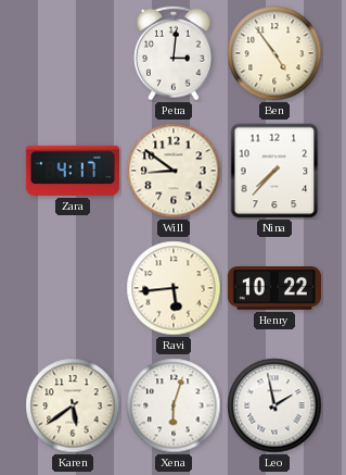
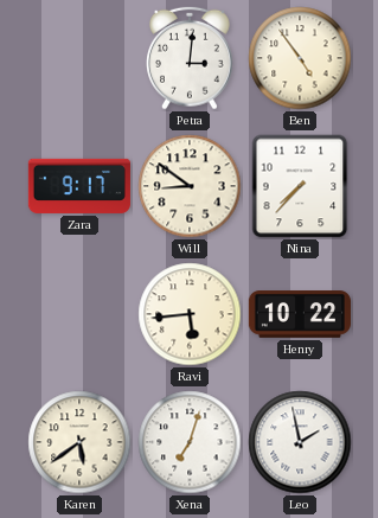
Zara: 4:17 -> 9:17
Xena: 6:03 -> 7:03
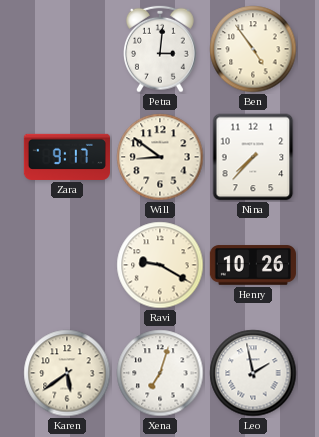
Ravi: 5:44 -> 9:20
Henry: 10:22 -> 10:26
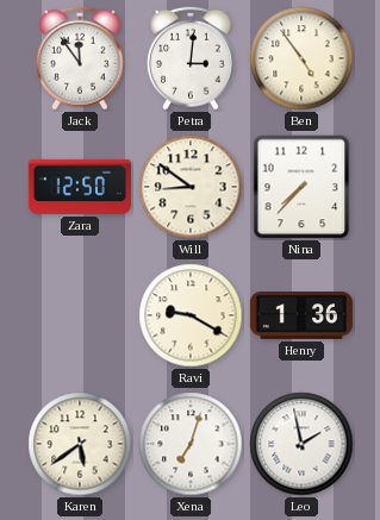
Jack: none -> 11:54
Zara: 9:17 -> 12:50
Henry: 10:26 -> 1:36
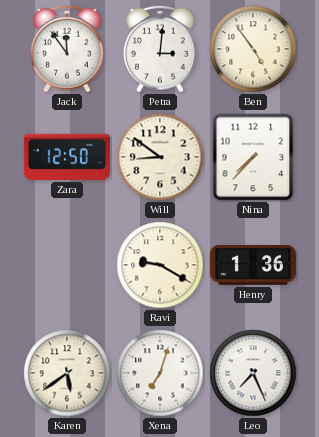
Leo: 1:58 -> 7:26
